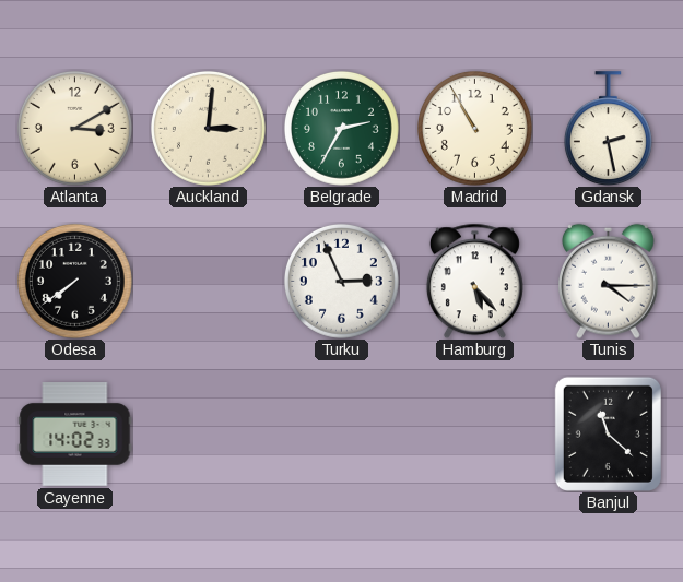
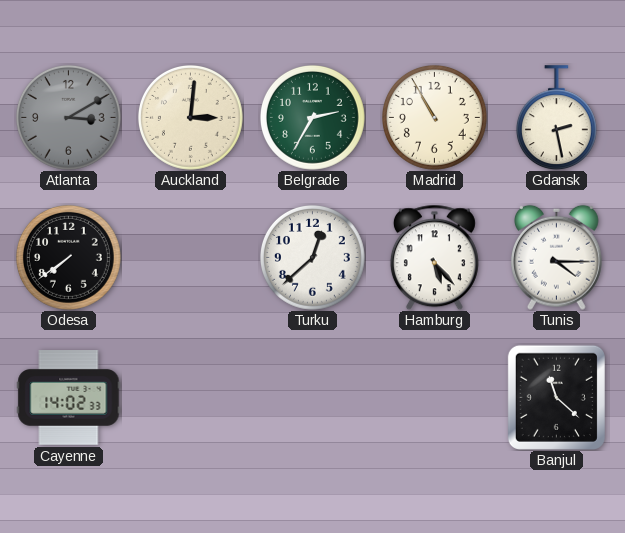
Atlanta dial: cream -> grey
Turku: 2:56 -> 12:38
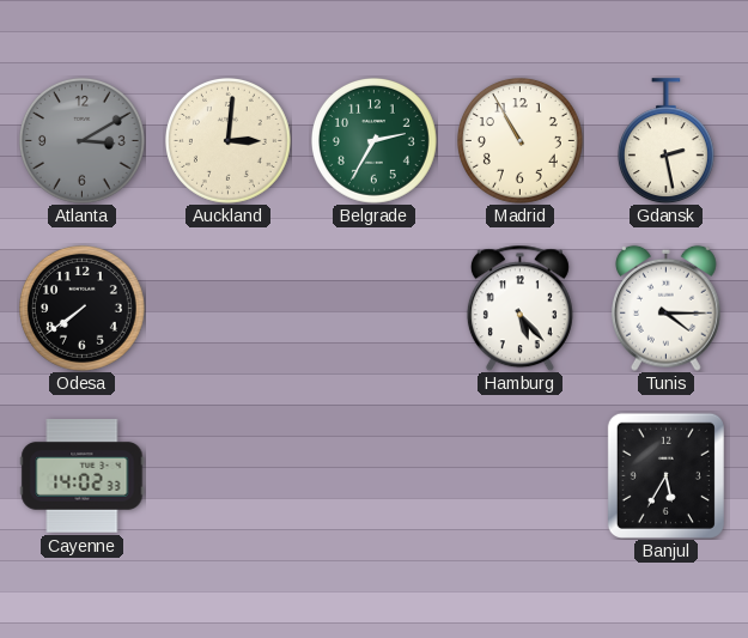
Turku: 12:38 -> none
Banjul: 11:22 -> 5:35
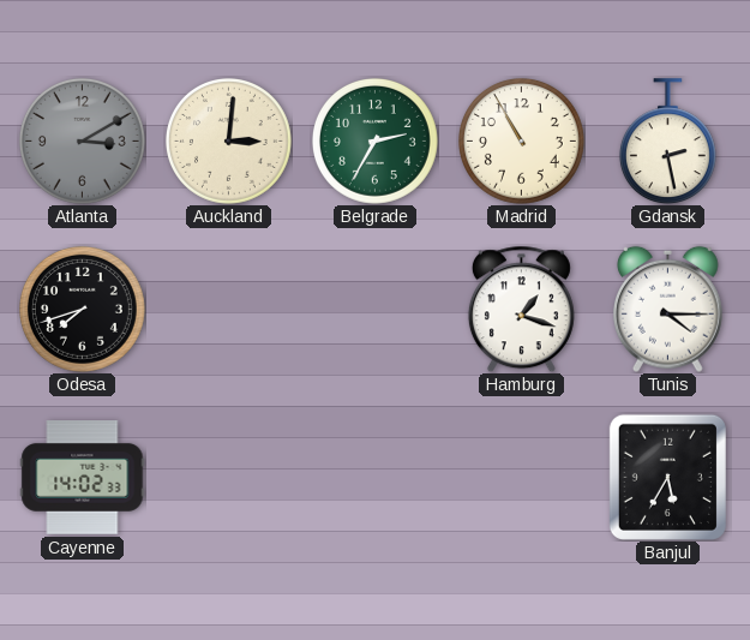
Odesa: 7:39 -> 7:42
Hamburg: 5:23 -> 1:18
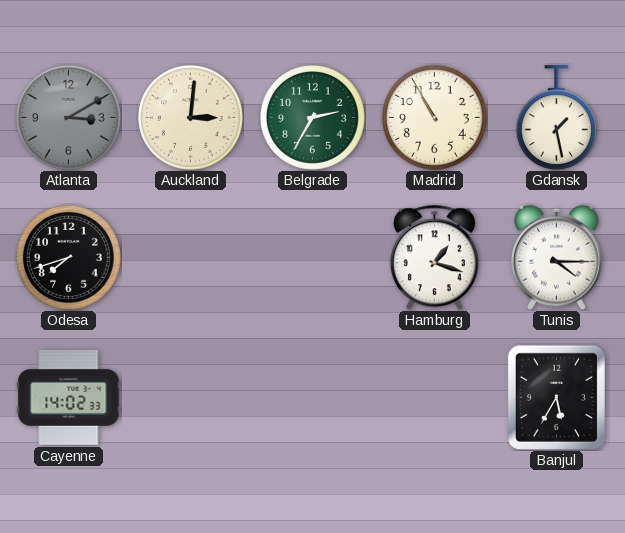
Gdansk: 2:28 -> 1:28
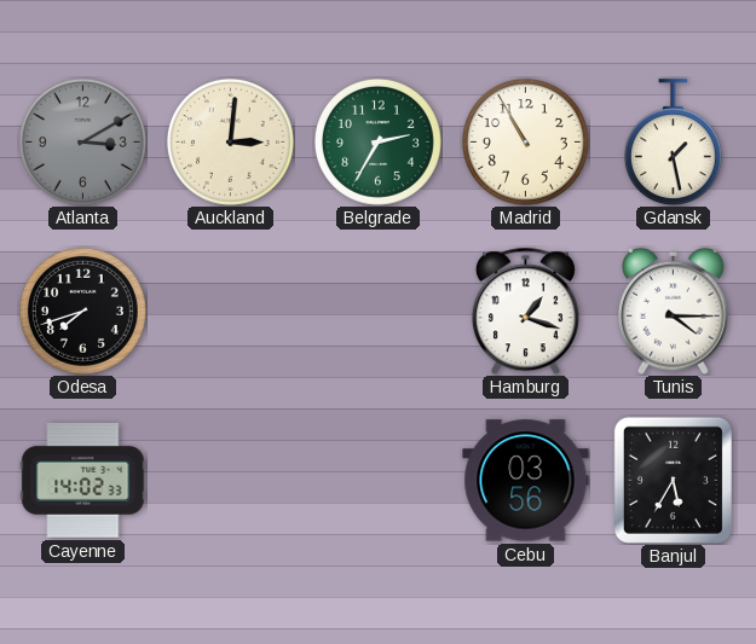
Cebu: none -> 03:56
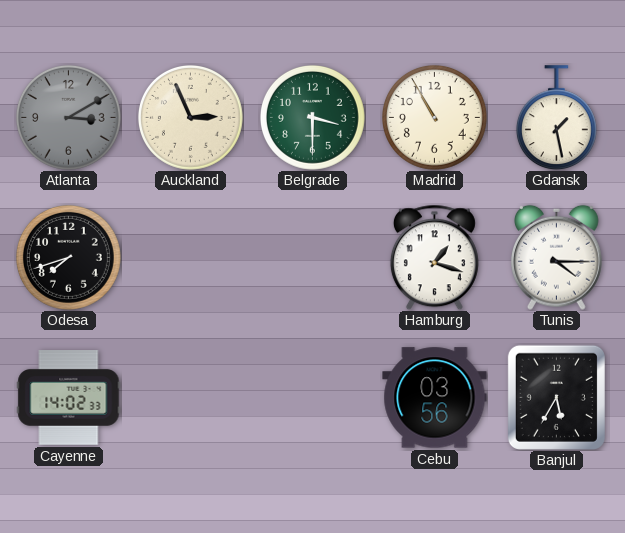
Auckland: 3:01 -> 2:56
Belgrade: 2:35 -> 3:30
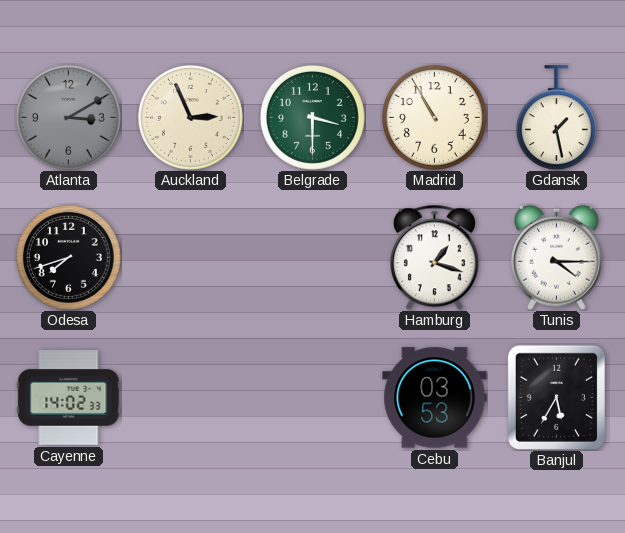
Cebu: 03:56 -> 03:53
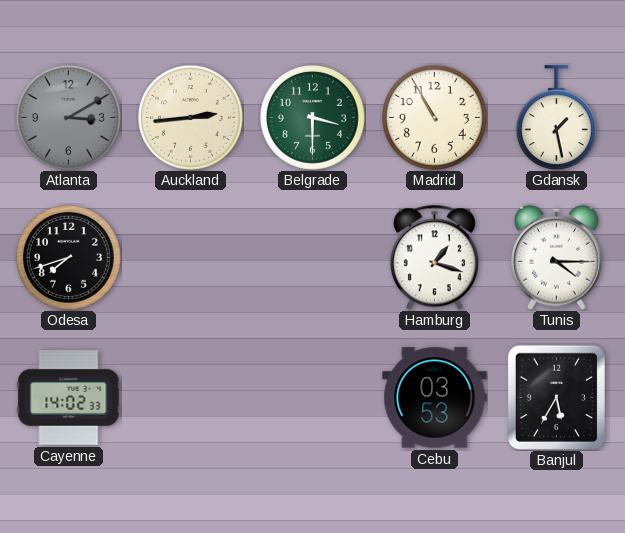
Auckland: 2:56 -> 2:44
